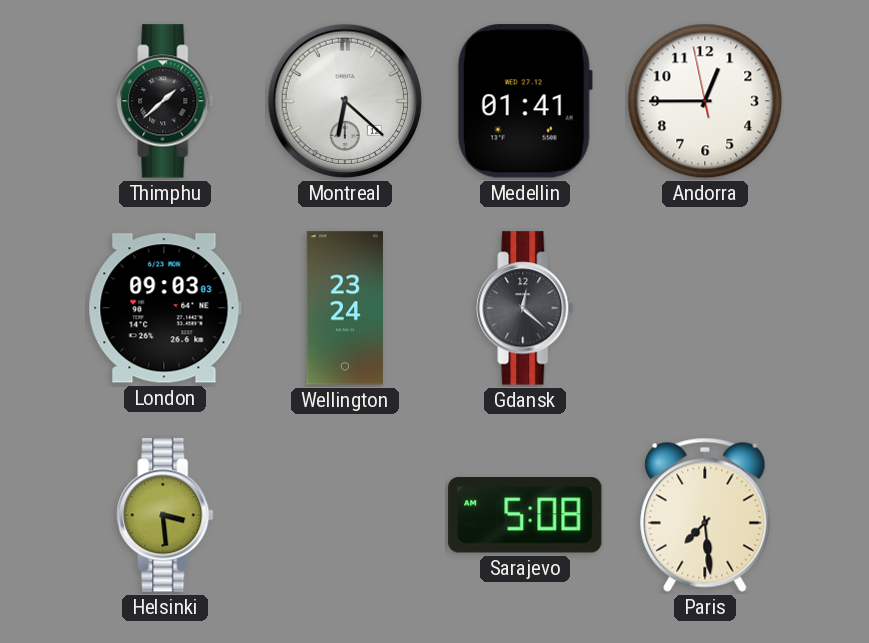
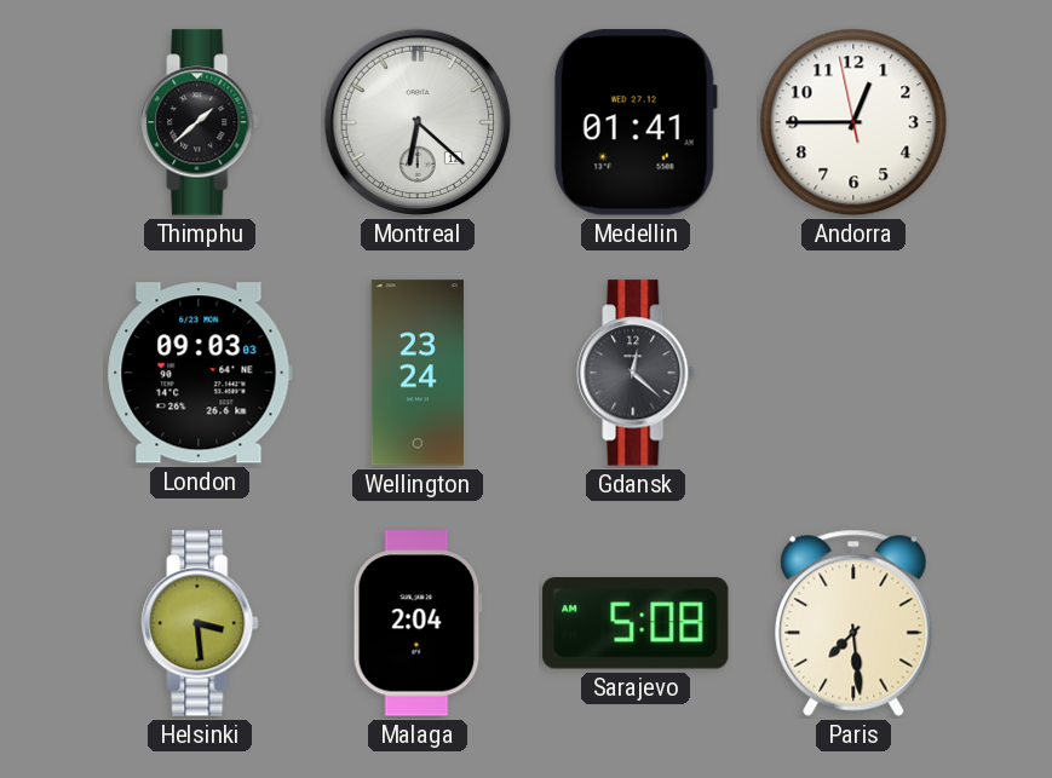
Malaga: none -> 2:04
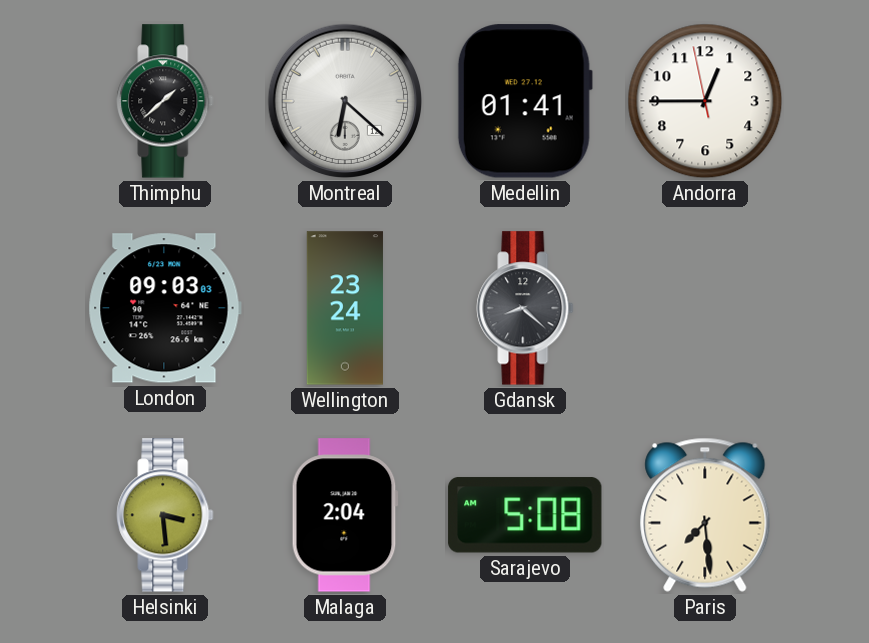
Gdansk: 12:22 -> 8:22
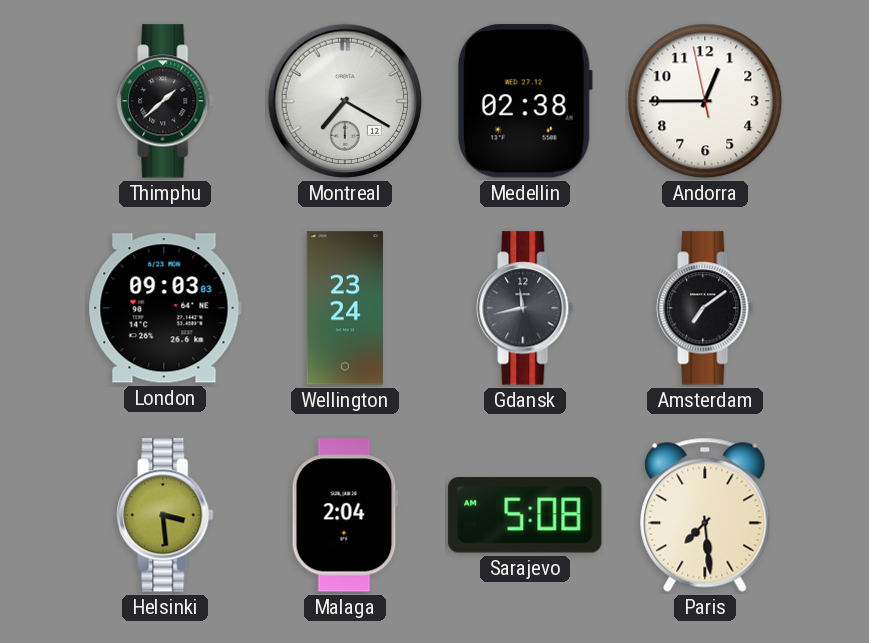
Montreal: 6:22 -> 7:20
Medellin: 01:41 -> 02:38
Gdansk: 8:22 -> 11:43
Amsterdam: none -> 7:09
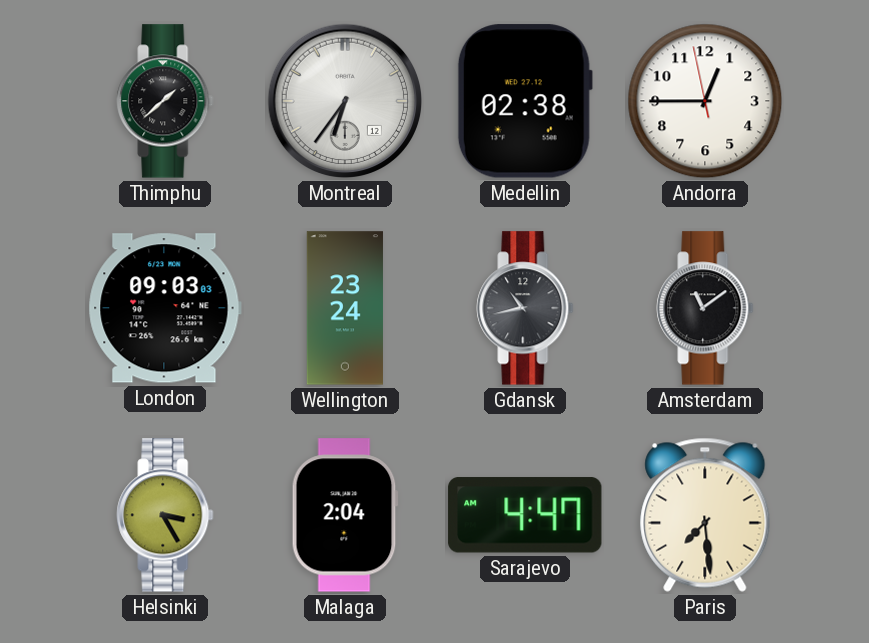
Montreal: 7:20 -> 6:36
Gdansk: 11:43 -> 10:43
Amsterdam: 7:09 -> 11:09
Helsinki: 3:29 -> 3:25
Sarajevo: 5:08 -> 4:47
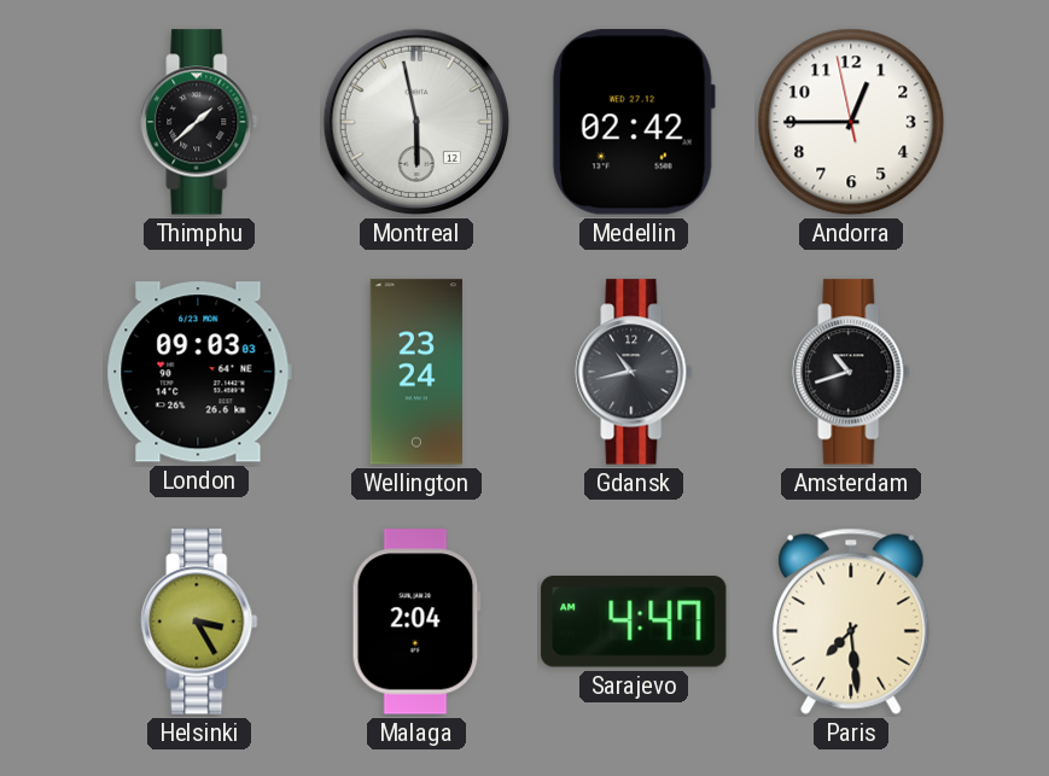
Montreal: 6:36 -> 5:58
Medellin: 02:38 -> 02:42
Amsterdam: 11:09 -> 10:42
